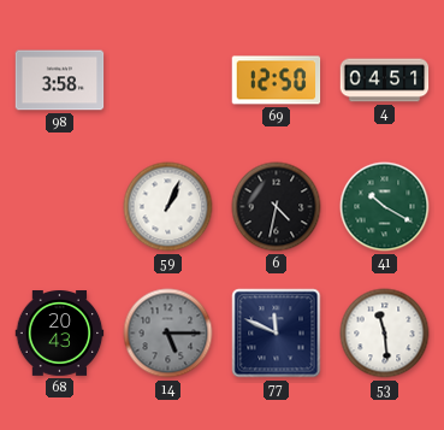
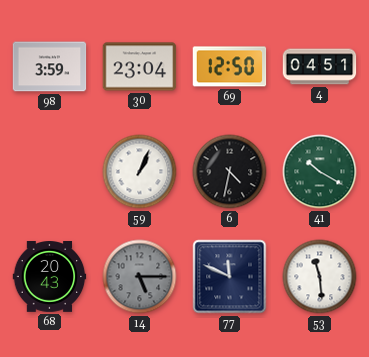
98: 3:58 -> 3:59
30: none -> 23:04
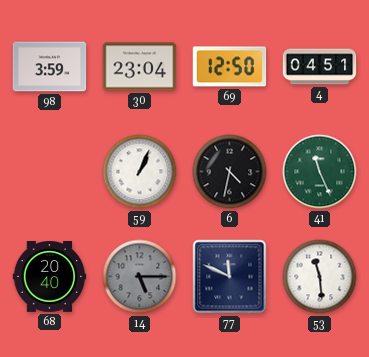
41: 10:20 -> 11:26
68: 20:43 -> 20:40
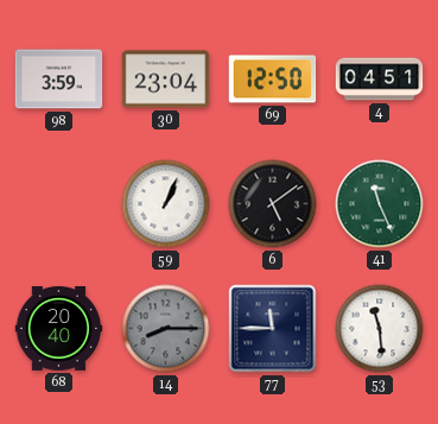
6: 4:32 -> 5:09
14: 5:15 -> 8:15
77: 11:49 -> 11:45
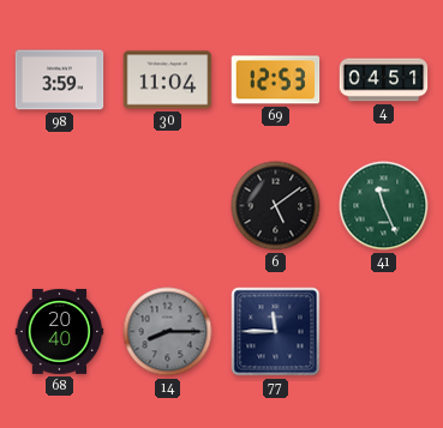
30: 23:04 -> 11:04
69: 12:50 -> 12:53
59: 1:04 -> none
53: 11:29 -> none
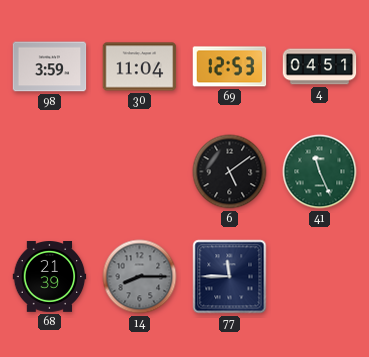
68: 20:40 -> 21:39
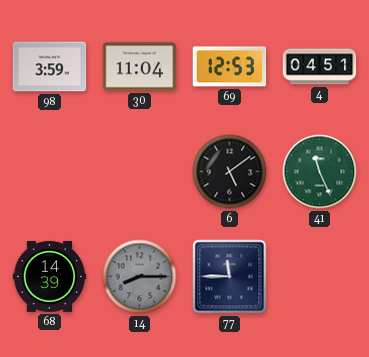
68: 21:39 -> 14:39
